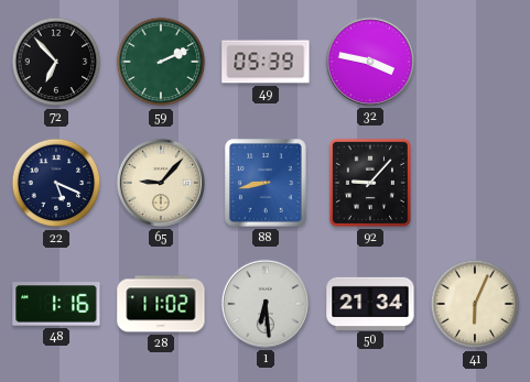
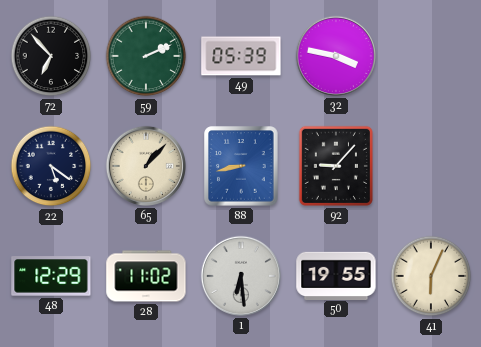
22: 5:19 -> 5:21
65: 9:07 -> 1:07
48: 1:16 -> 12:29
50: 21:34 -> 19:55
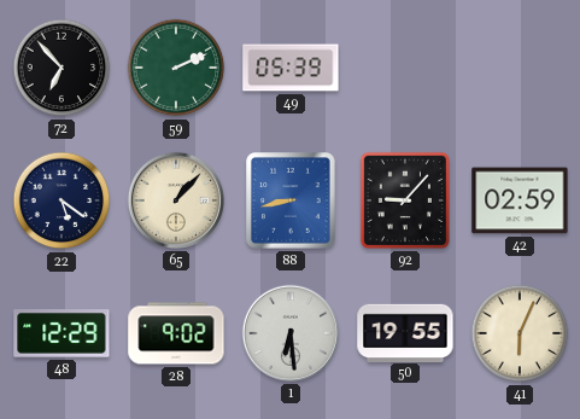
32: 3:47 -> none
42: none -> 02:59
28: 11:02 -> 9:02
